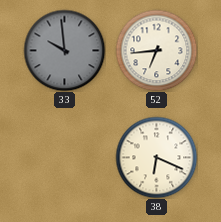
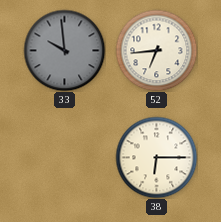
38: 6:19 -> 6:15
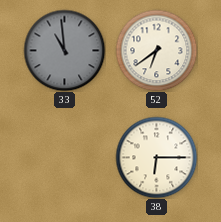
33: 9:59 -> 10:59
52: 6:44 -> 6:39
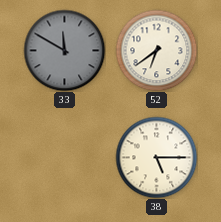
33: 10:59 -> 11:50
38: 6:15 -> 5:15
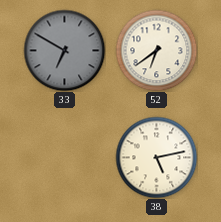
33: 11:50 -> 6:50
38: 5:15 -> 5:13
